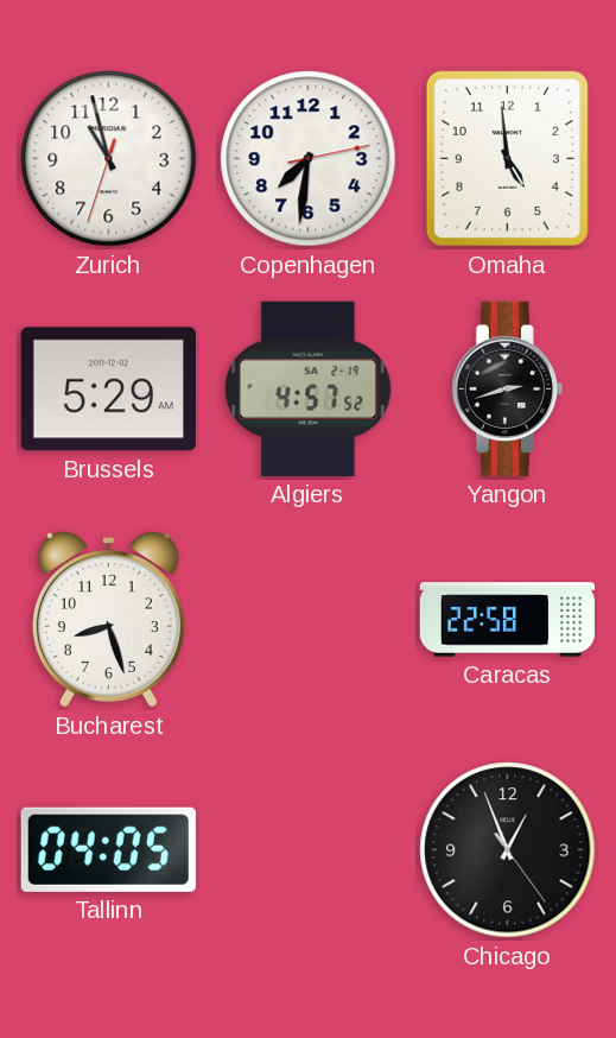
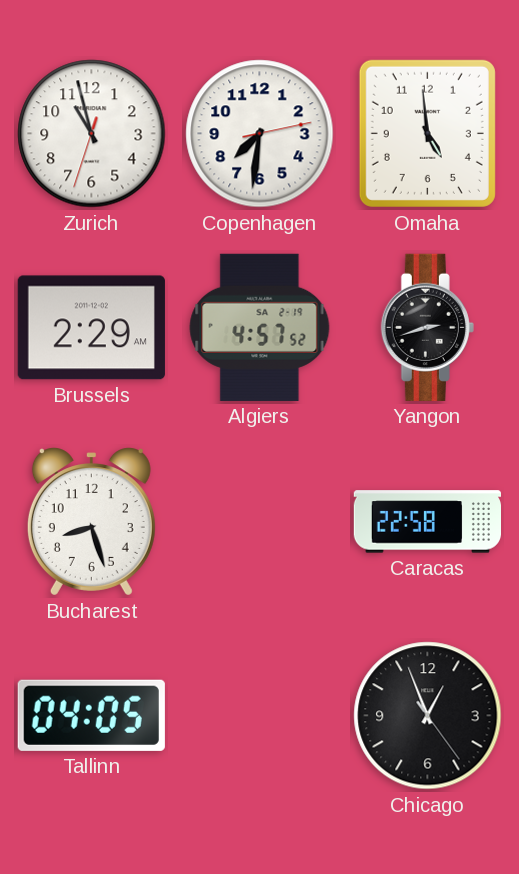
Brussels: 5:29 -> 2:29
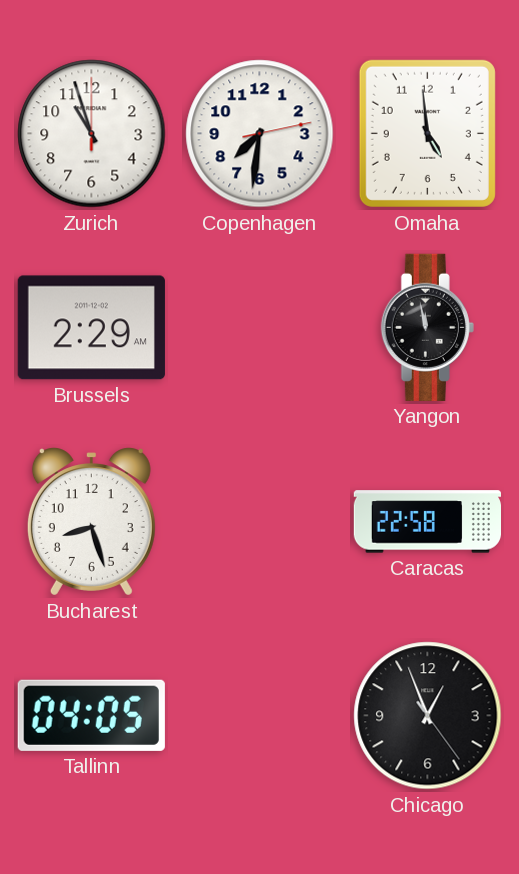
Zurich: 10:57:33 -> 10:57:00
Algiers: 4:57 -> none
Yangon: 2:42 -> 11:58
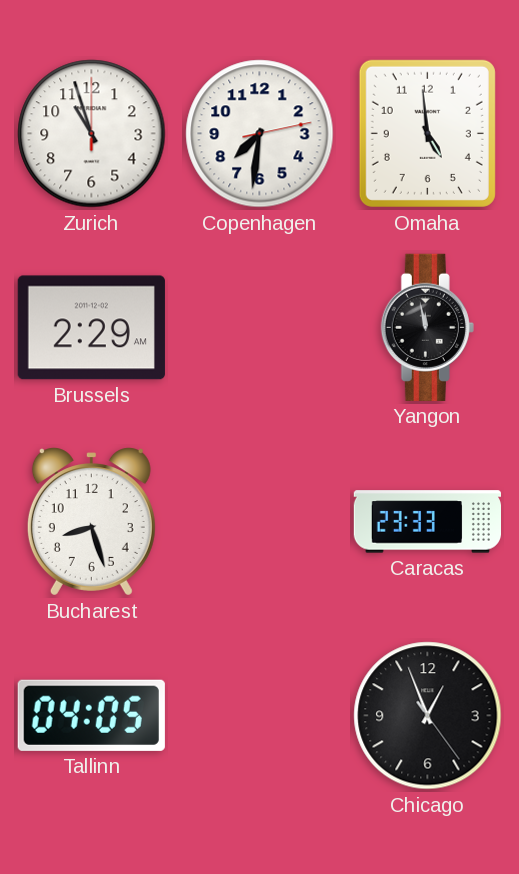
Caracas: 22:58 -> 23:33
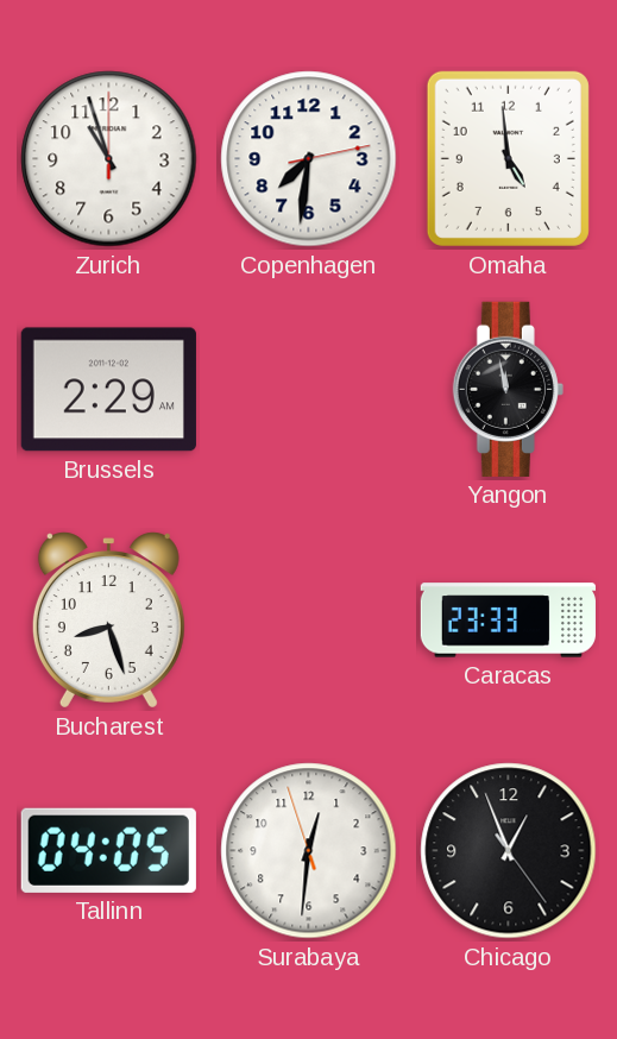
Surabaya: none -> 12:30
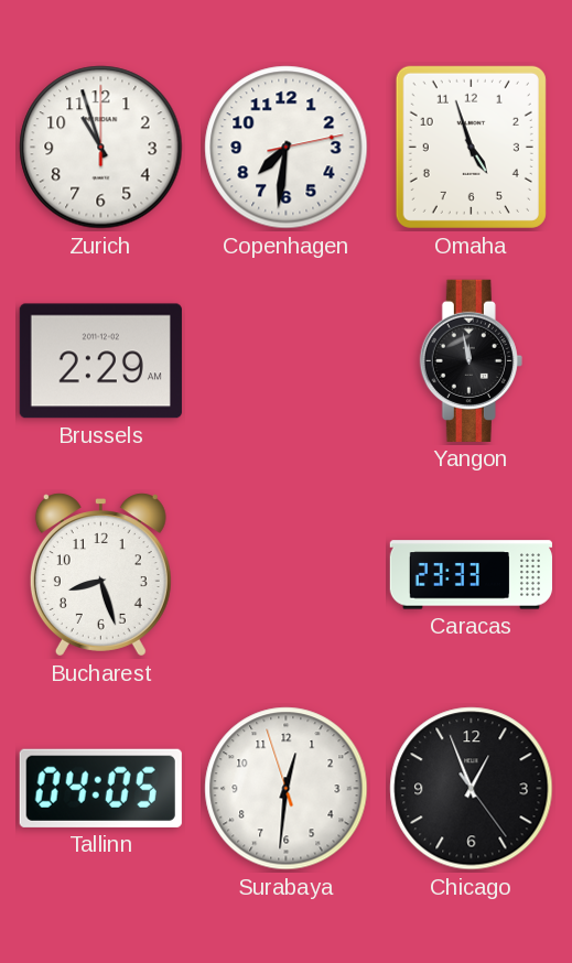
Omaha: 4:59 -> 4:57
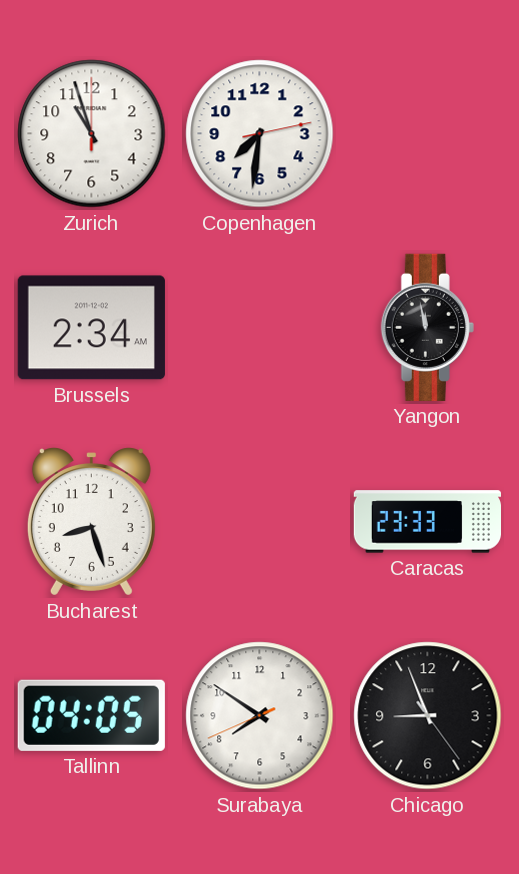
Omaha: 4:57 -> none
Brussels: 2:29 -> 2:34
Surabaya: 12:30 -> 7:50
Chicago: 12:56 -> 8:56
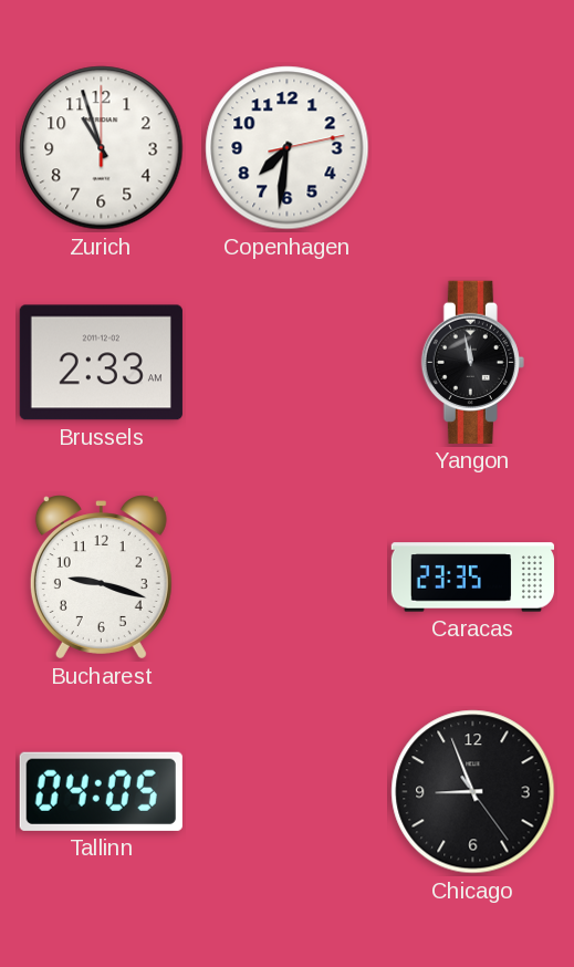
Brussels: 2:34 -> 2:33
Bucharest: 8:27 -> 9:18
Caracas: 23:33 -> 23:35
Surabaya: 7:50 -> none
